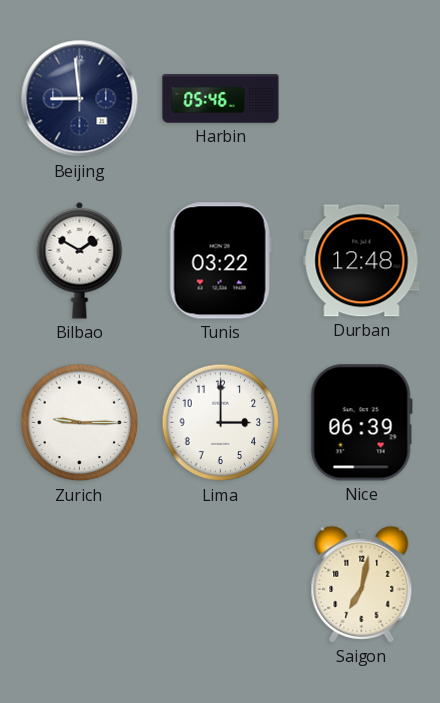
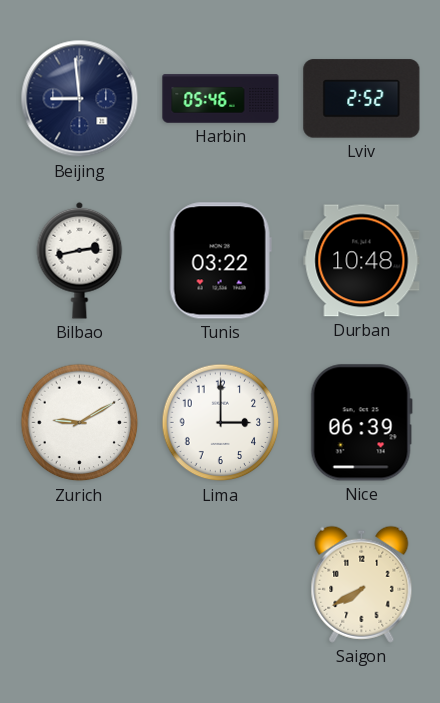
Lviv: none -> 2:52
Bilbao: 1:50 -> 2:43
Durban: 12:48 -> 10:48
Zurich: 9:15 -> 9:10
Saigon: 7:02 -> 7:40
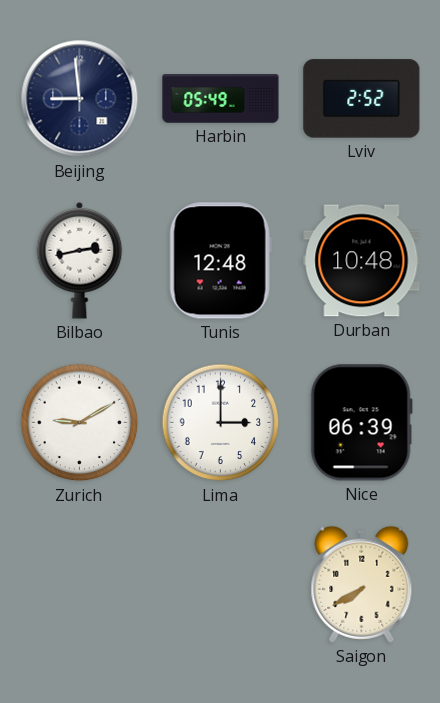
Harbin: 05:46 -> 05:49
Tunis: 03:22 -> 12:48
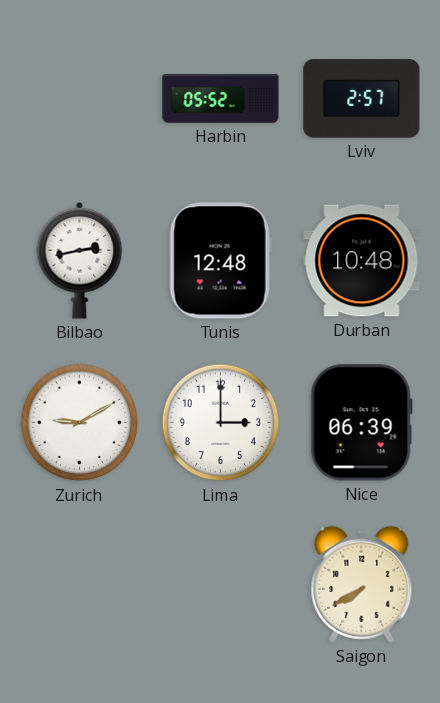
Beijing: 8:59 -> none
Harbin: 05:49 -> 05:52
Lviv: 2:52 -> 2:57
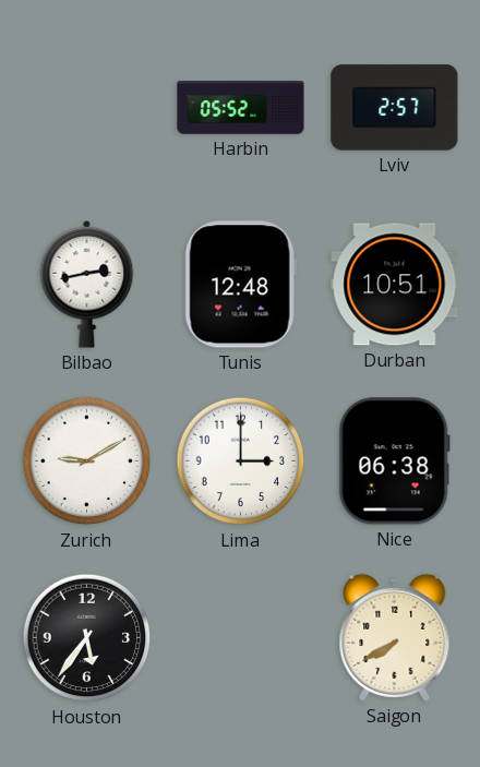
Durban: 10:48 -> 10:51
Nice: 06:39 -> 06:38
Houston: none -> 5:36
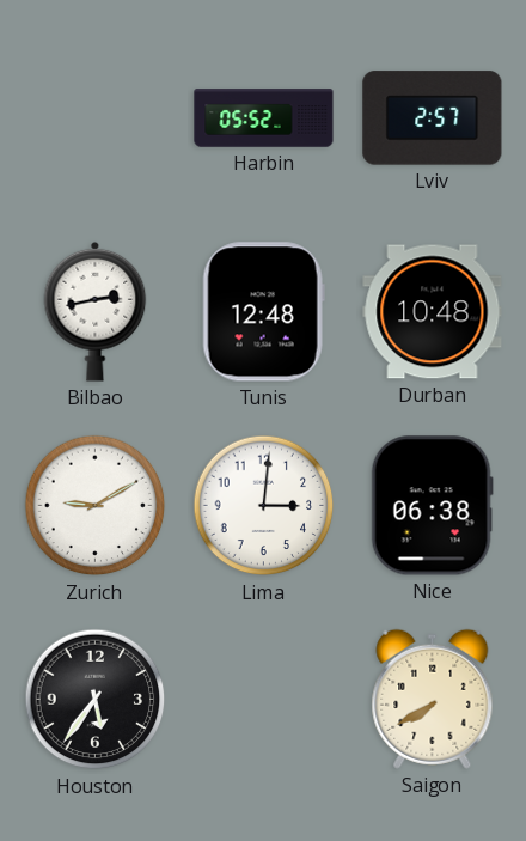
Durban: 10:51 -> 10:48
Lima: 3:00 -> 3:01
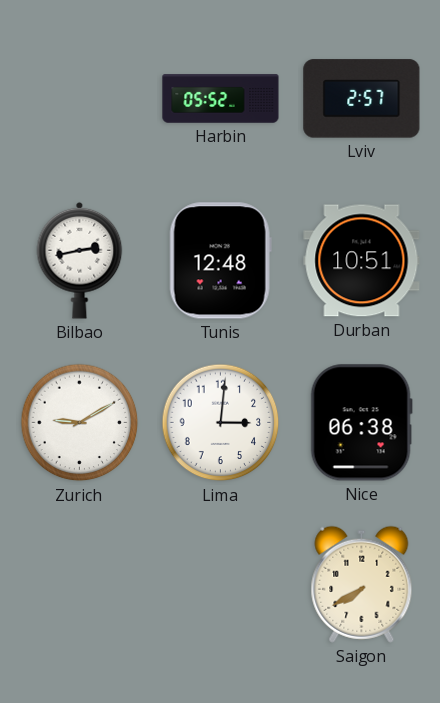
Durban: 10:48 -> 10:51
Houston: 5:36 -> none
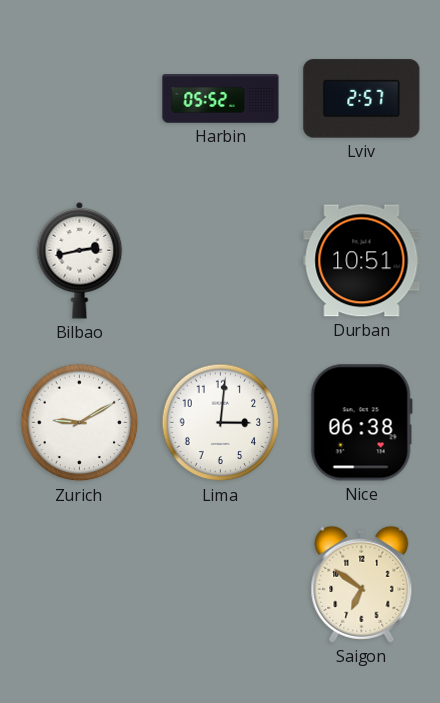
Tunis: 12:48 -> none
Saigon: 7:40 -> 6:51
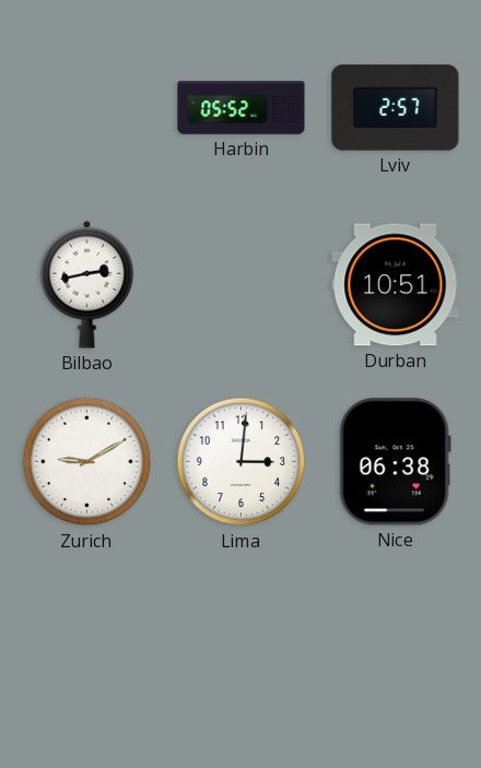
Saigon: 6:51 -> none
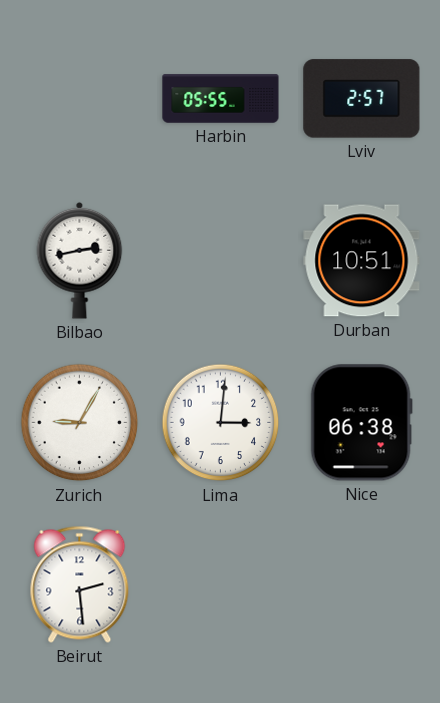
Harbin: 05:52 -> 05:55
Zurich: 9:10 -> 9:05
Beirut: none -> 2:29
